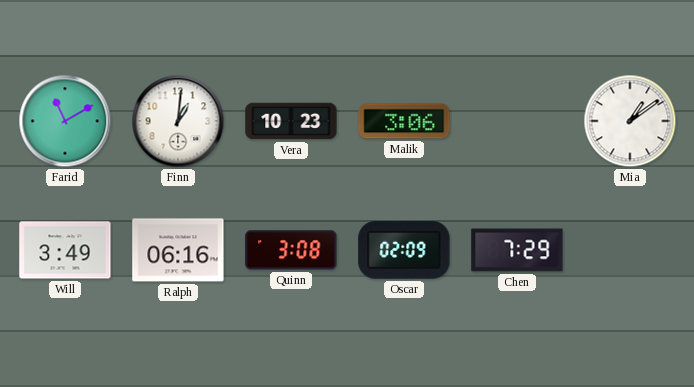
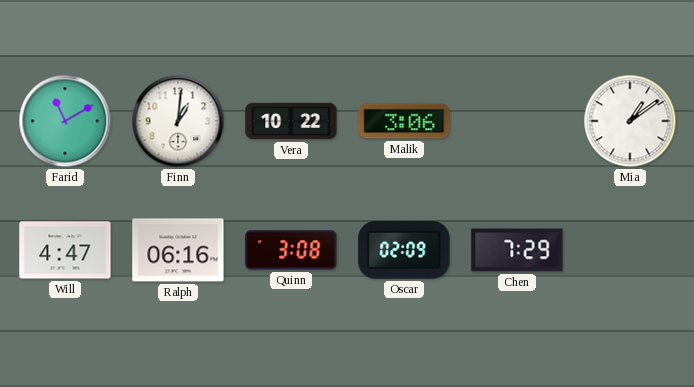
Vera: 10:23 -> 10:22
Will: 3:49 -> 4:47
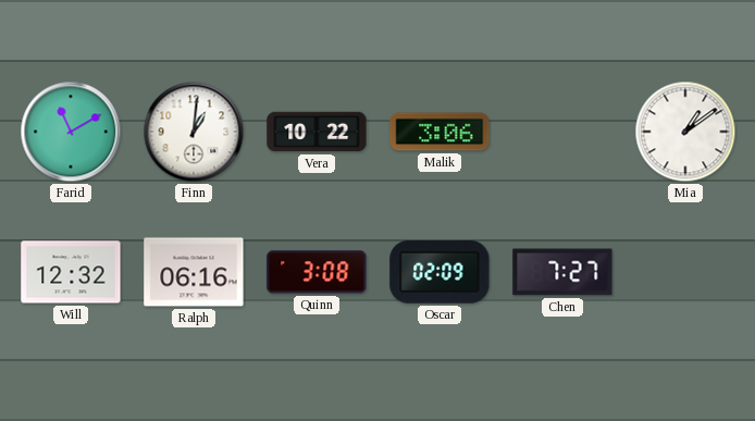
Will: 4:47 -> 12:32
Chen: 7:29 -> 7:27
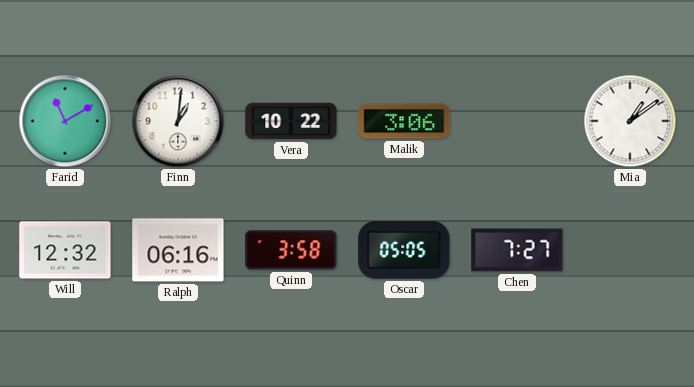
Quinn: 3:08 -> 3:58
Oscar: 02:09 -> 05:05
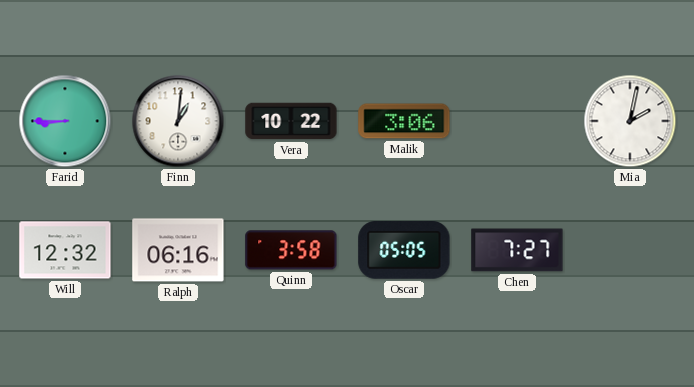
Farid: 11:10 -> 8:45
Mia: 1:09 -> 2:02
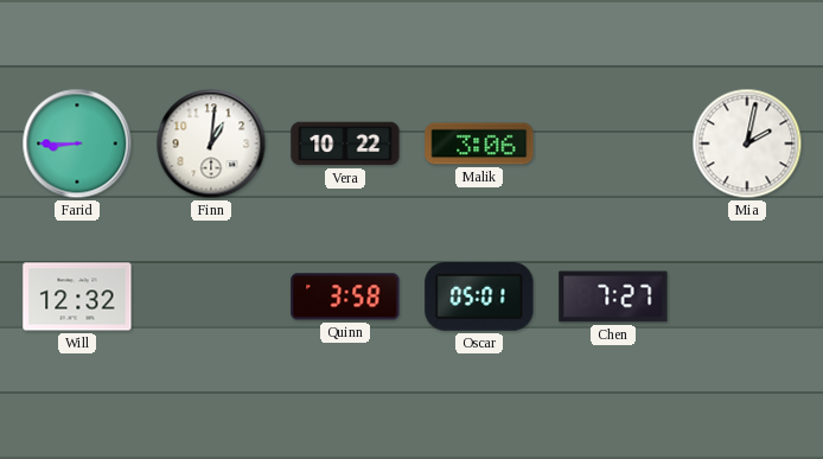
Ralph: 06:16 -> none
Oscar: 05:05 -> 05:01
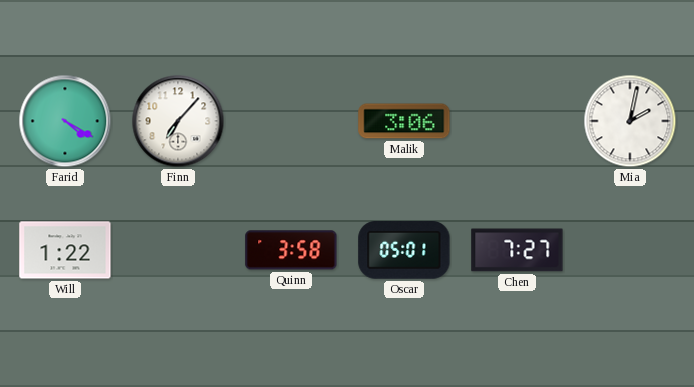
Farid: 8:45 -> 4:20
Finn: 1:01 -> 7:07
Vera: 10:22 -> none
Will: 12:32 -> 1:22
